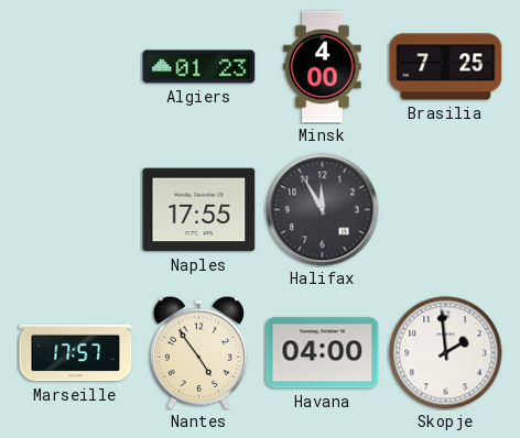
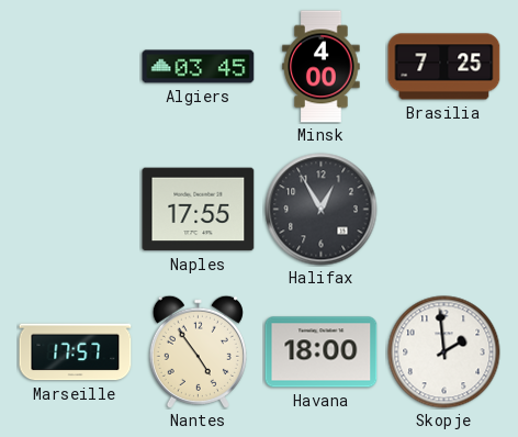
Algiers: 01:23 -> 03:45
Halifax: 11:55 -> 12:55
Havana: 04:00 -> 18:00
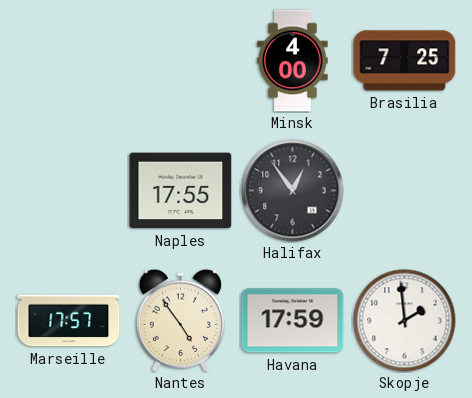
Algiers: 03:45 -> none
Halifax: 12:55 -> 12:54
Havana: 18:00 -> 17:59
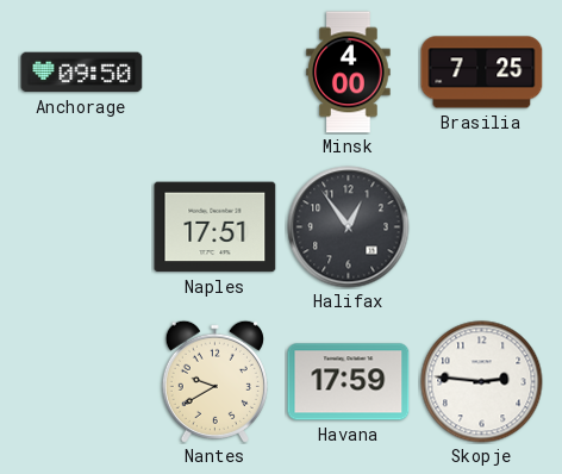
Anchorage: none -> 09:50
Naples: 17:55 -> 17:51
Marseille: 17:57 -> none
Nantes: 4:54 -> 9:40
Skopje: 1:59 -> 2:46
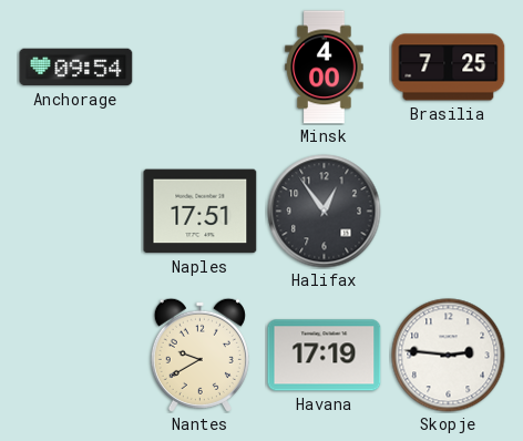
Anchorage: 09:50 -> 09:54
Havana: 17:59 -> 17:19
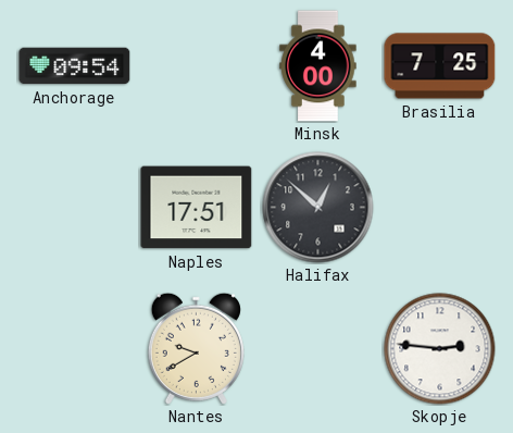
Halifax: 12:54 -> 12:52
Havana: 17:19 -> none
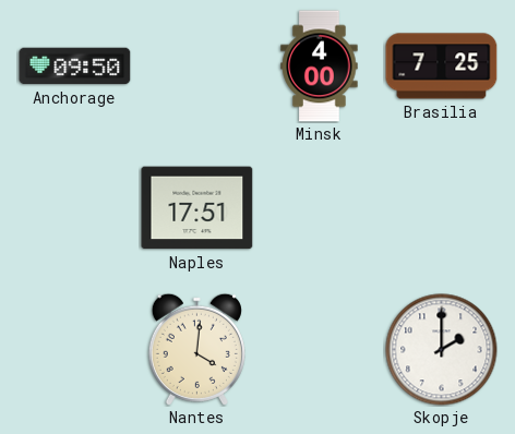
Anchorage: 09:54 -> 09:50
Halifax: 12:52 -> none
Nantes: 9:40 -> 4:01
Skopje: 2:46 -> 2:00
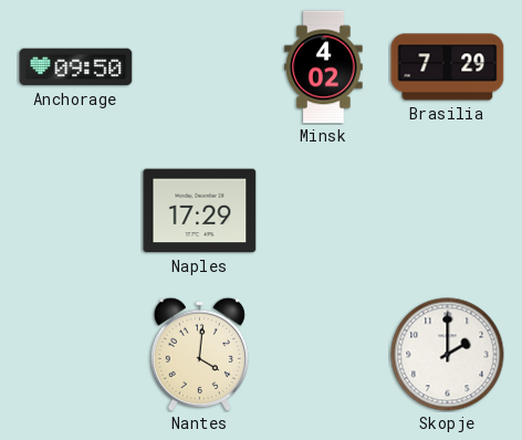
Minsk: 4:00 -> 4:02
Brasilia: 7:25 -> 7:29
Naples: 17:51 -> 17:29
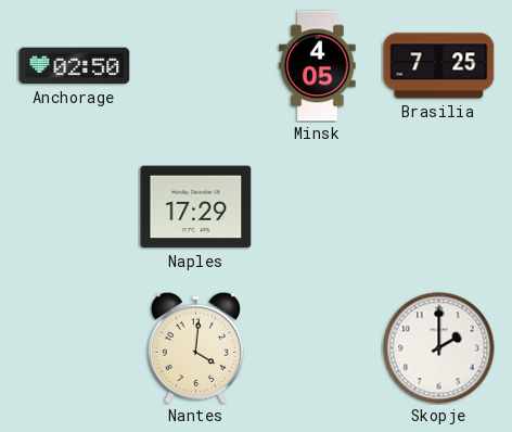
Anchorage: 09:50 -> 02:50
Minsk: 4:02 -> 4:05
Brasilia: 7:29 -> 7:25
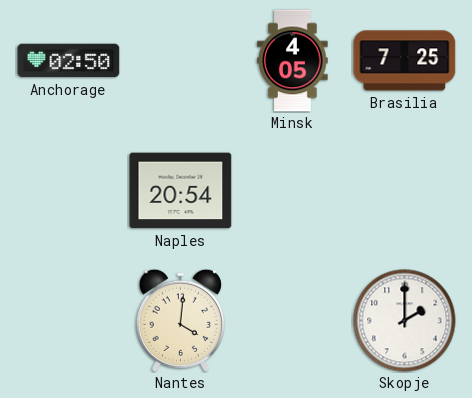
Naples: 17:29 -> 20:54
